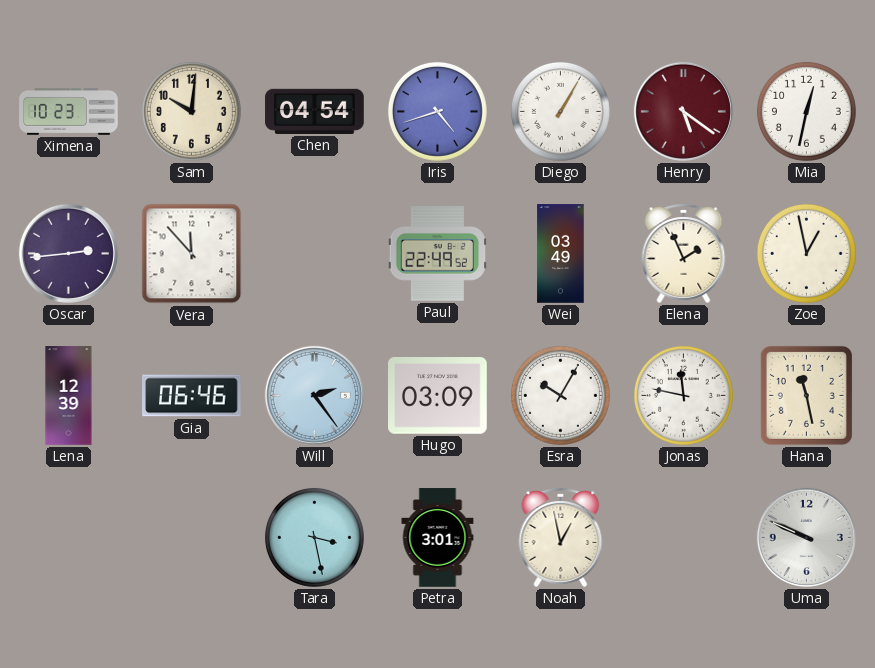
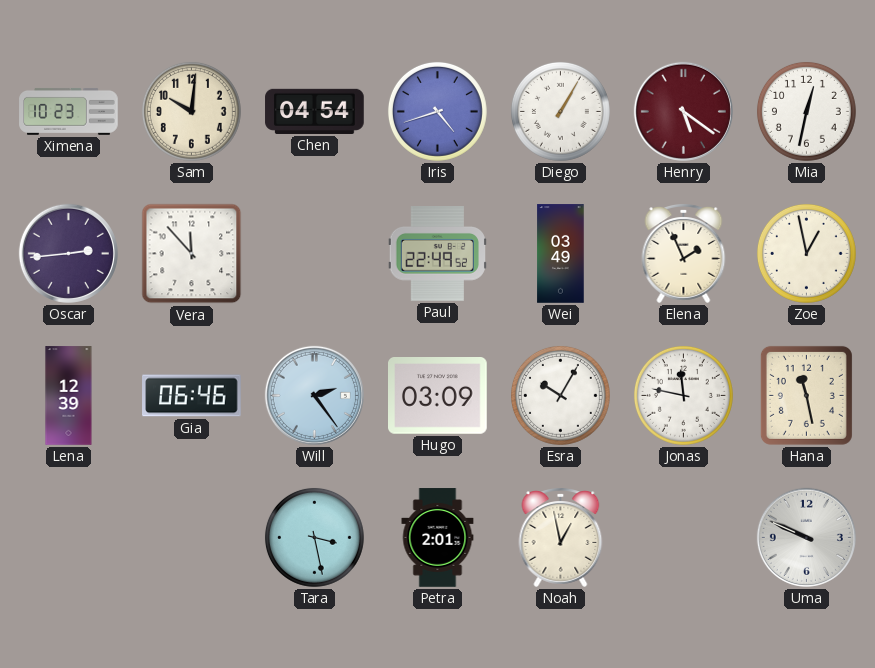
Petra: 3:01 -> 2:01
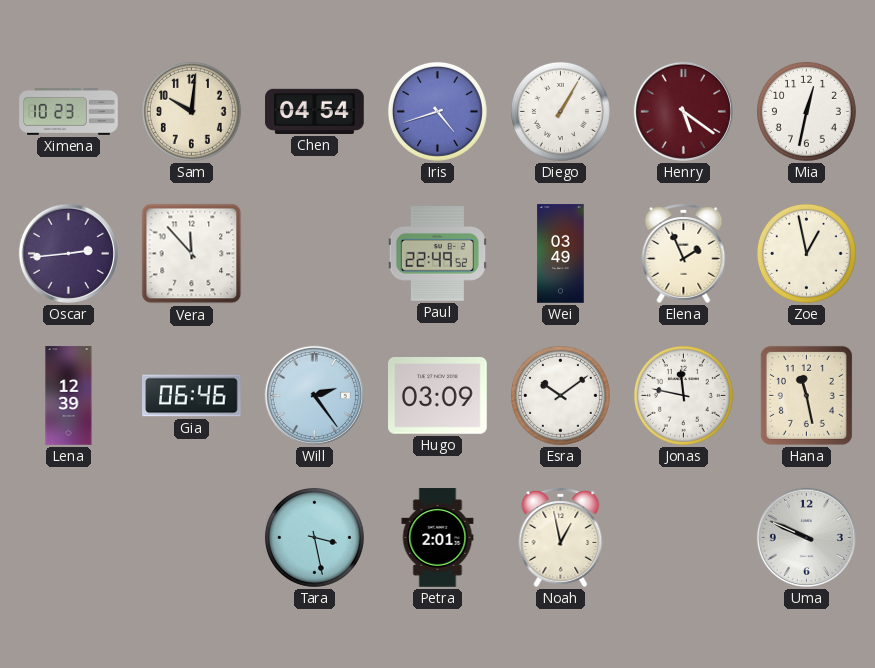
Esra: 10:05 -> 10:09
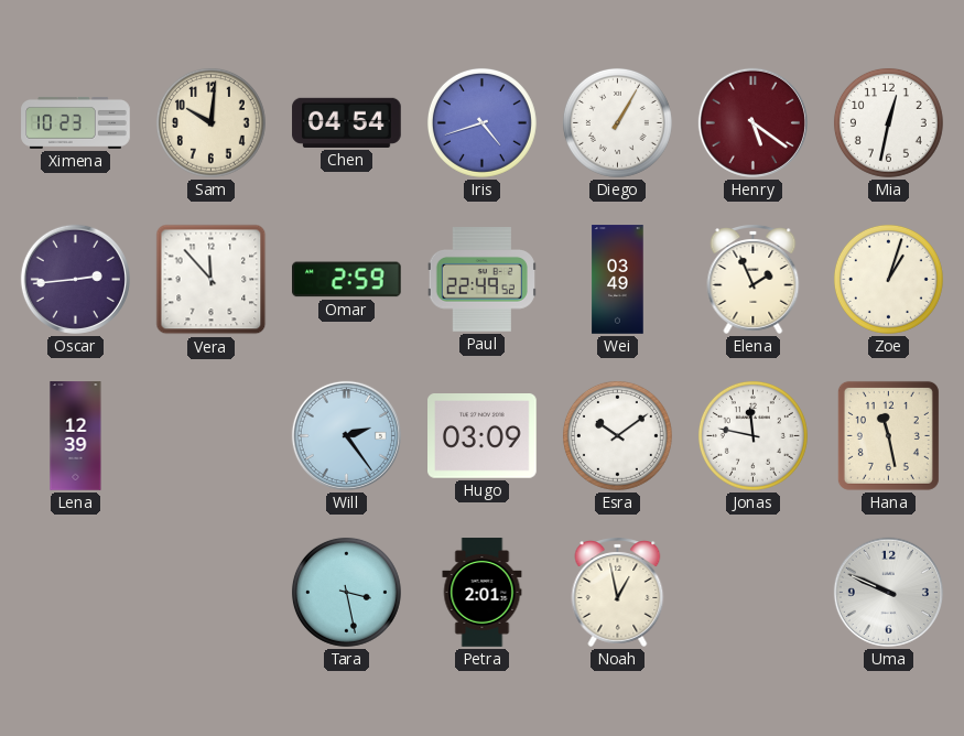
Omar: none -> 2:59
Zoe: 12:58 -> 1:03
Gia: 06:46 -> none
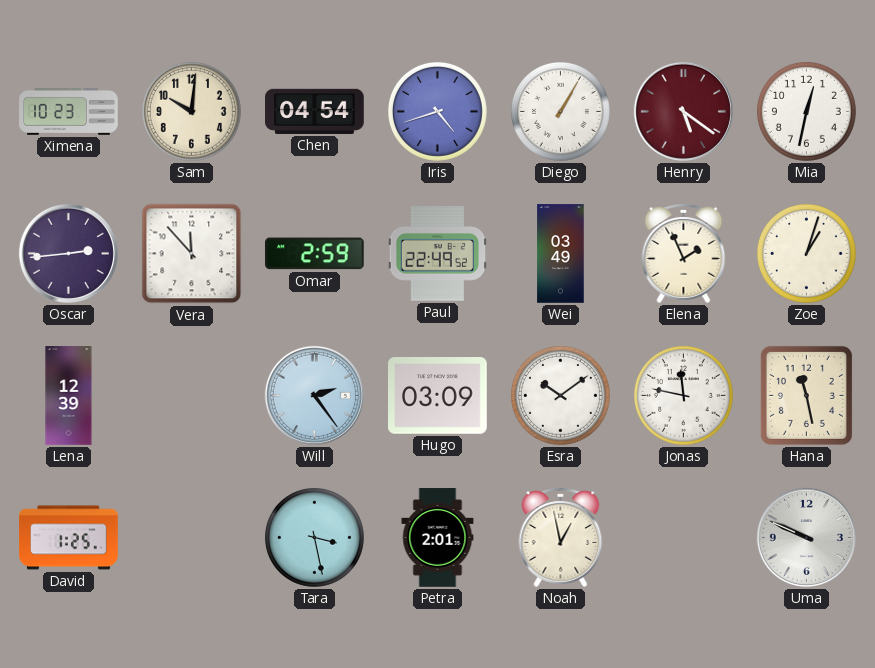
David: none -> 1:25
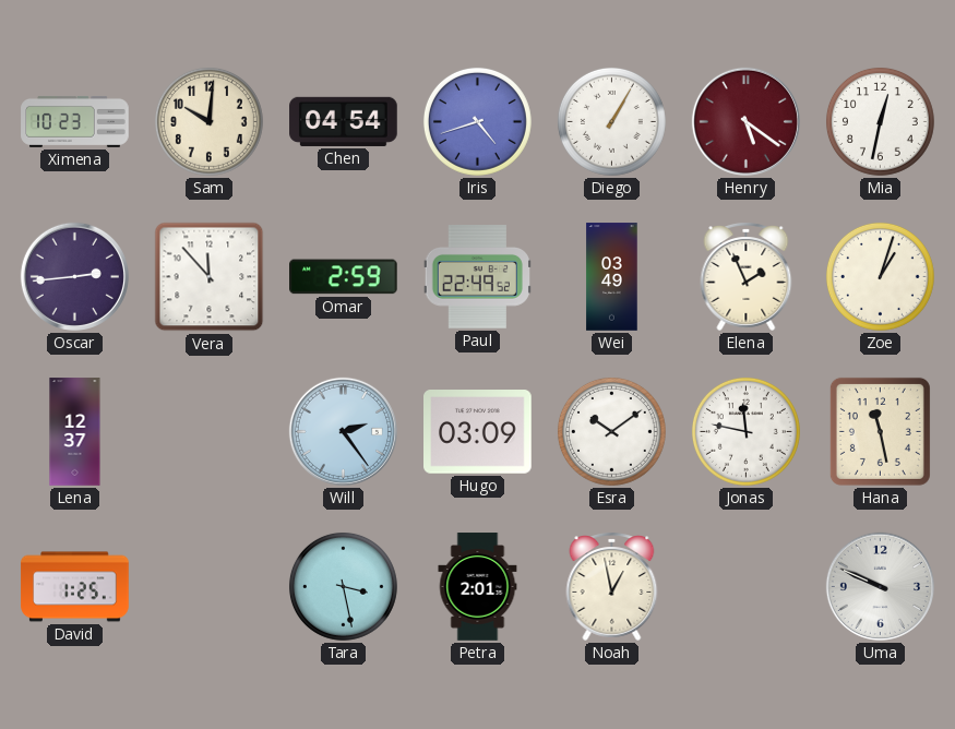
Lena: 12:39 -> 12:37
